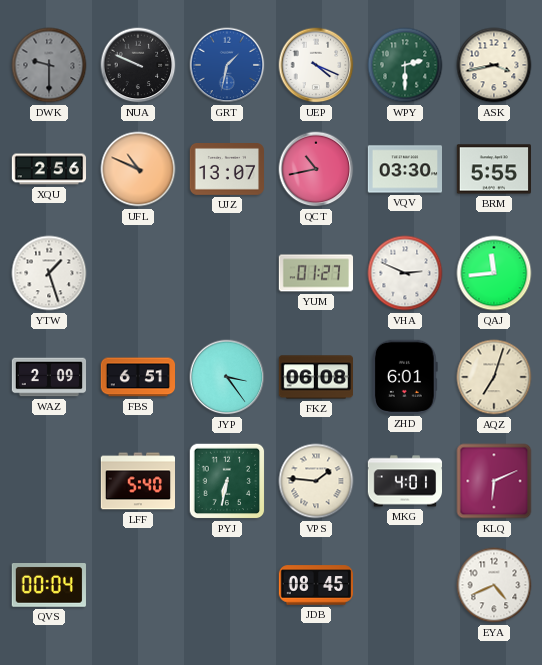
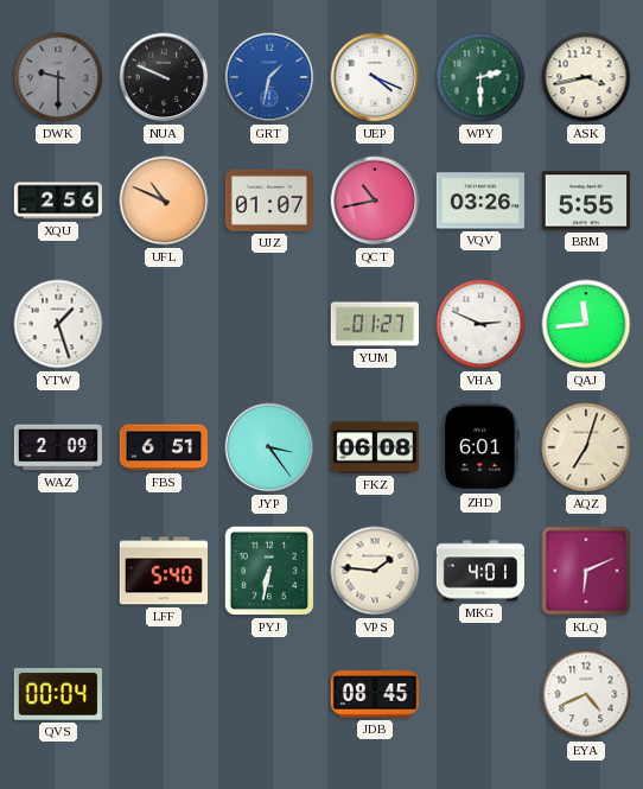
UJZ: 13:07 -> 01:07
VQV: 03:30 -> 03:26
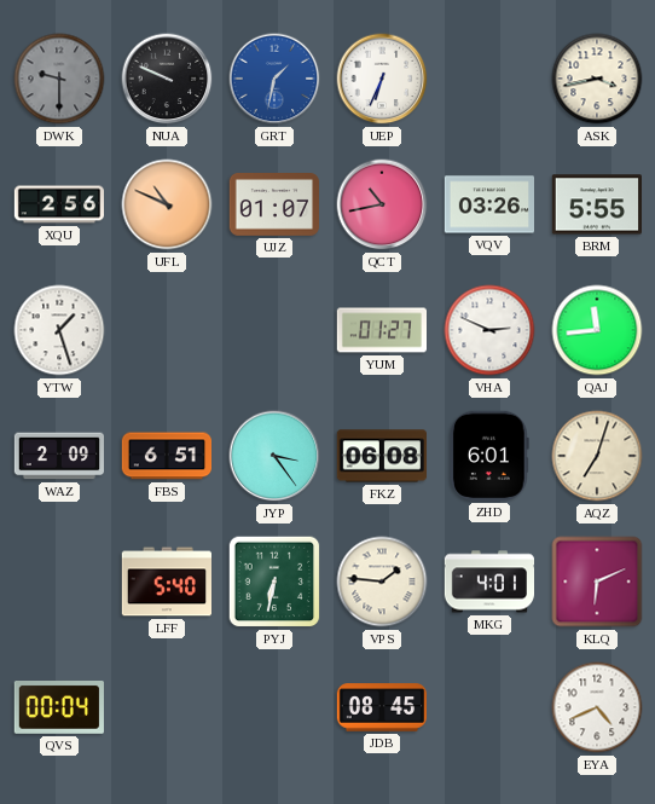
UEP: 4:19 -> 6:34
WPY: 2:30 -> none
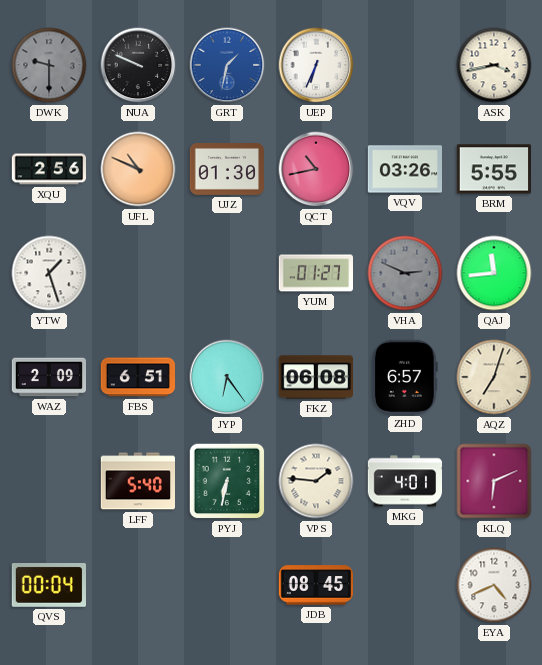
UJZ: 01:07 -> 01:30
VHA dial: white -> grey
JYP: 3:24 -> 6:24
ZHD: 6:01 -> 6:57
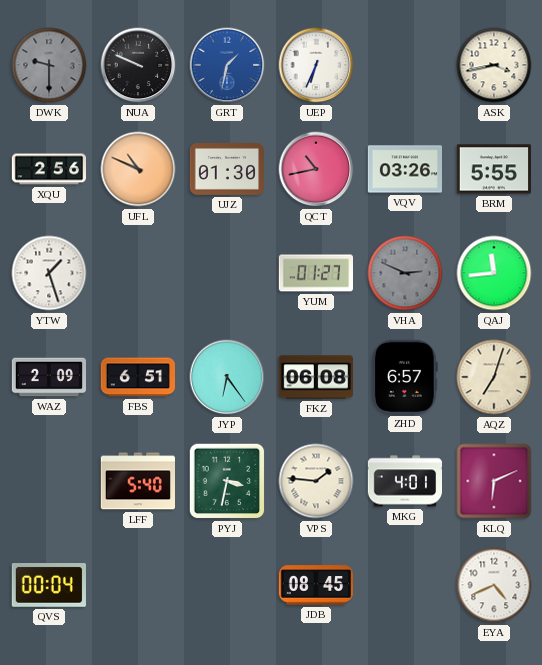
PYJ: 6:32 -> 3:32
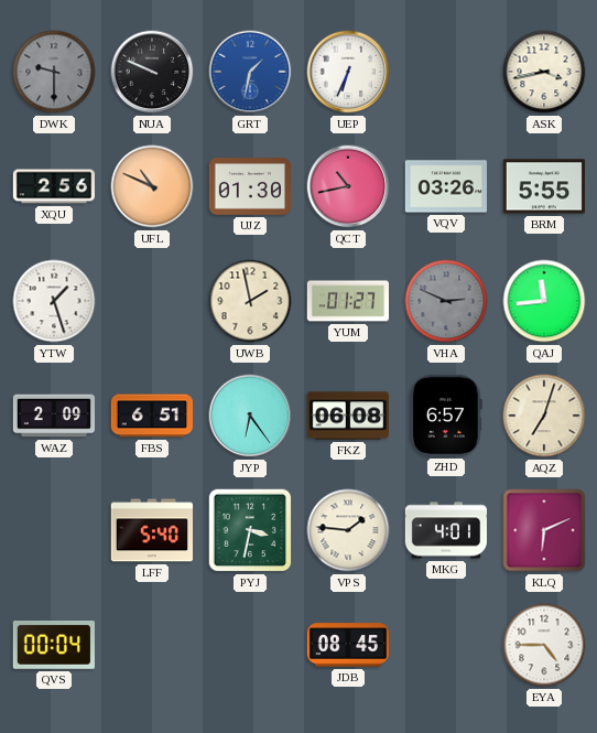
UWB: none -> 1:58
EYA: 4:41 -> 4:45
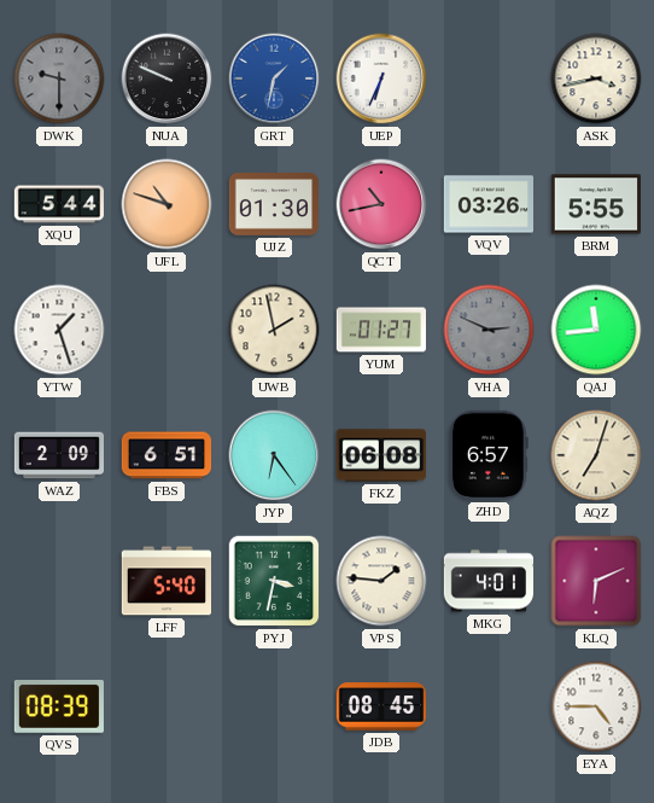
XQU: 2:56 -> 5:44
UFL: 10:49 -> 10:48
QVS: 00:04 -> 08:39
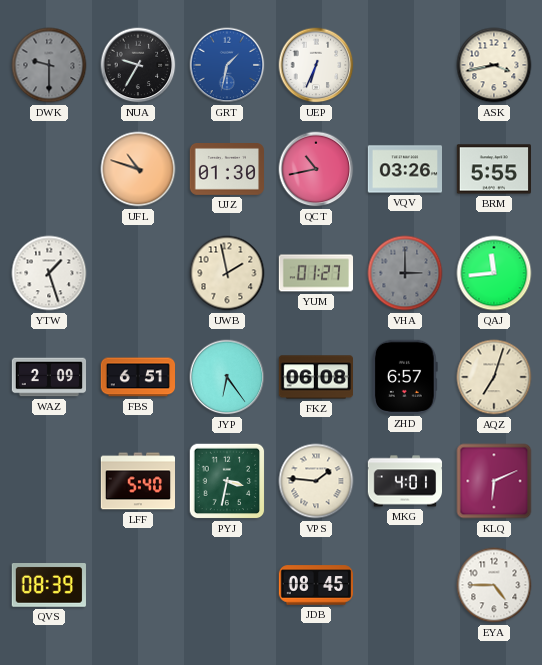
NUA: 9:49 -> 9:35
XQU: 5:44 -> none
VHA: 2:49 -> 3:00
